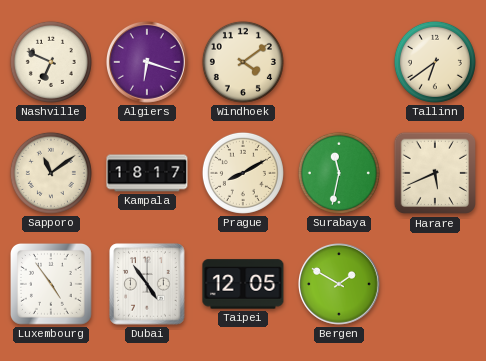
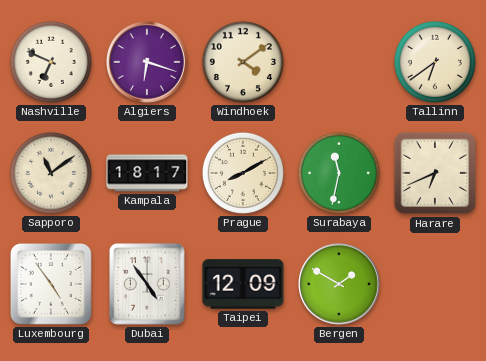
Harare: 5:41 -> 6:41
Taipei: 12:05 -> 12:09
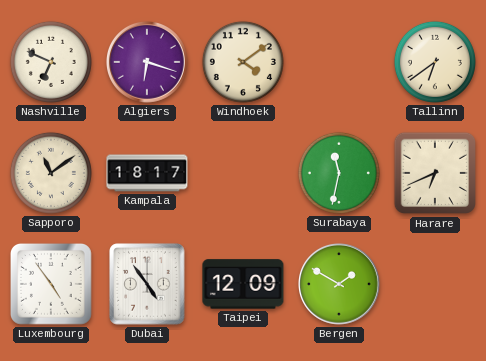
Prague: 8:10 -> none
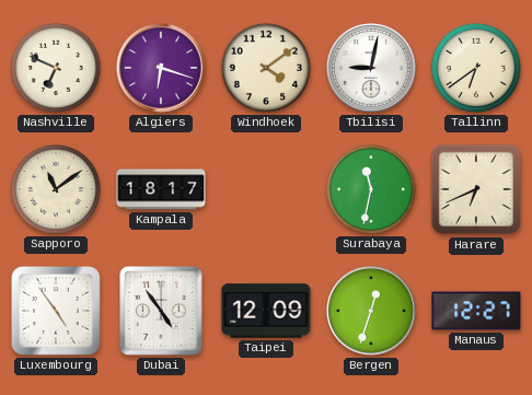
Tbilisi: none -> 9:02
Bergen: 1:50 -> 12:33
Manaus: none -> 12:27
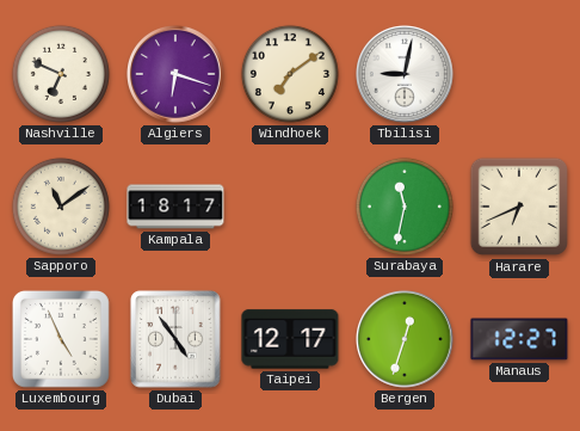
Windhoek: 4:09 -> 7:09
Tallinn: 6:39 -> none
Luxembourg: 4:54 -> 4:56
Taipei: 12:09 -> 12:17
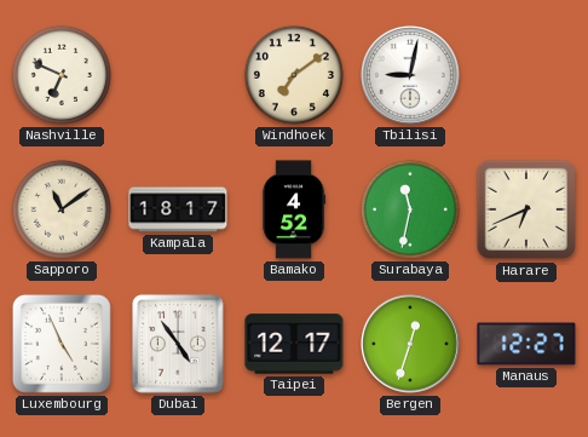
Algiers: 6:18 -> none
Bamako: none -> 4:52
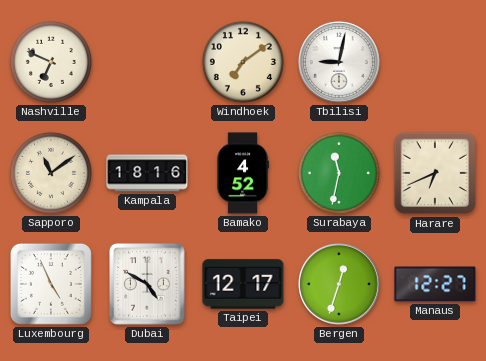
Kampala: 18:17 -> 18:16
Dubai: 4:54 -> 4:50
